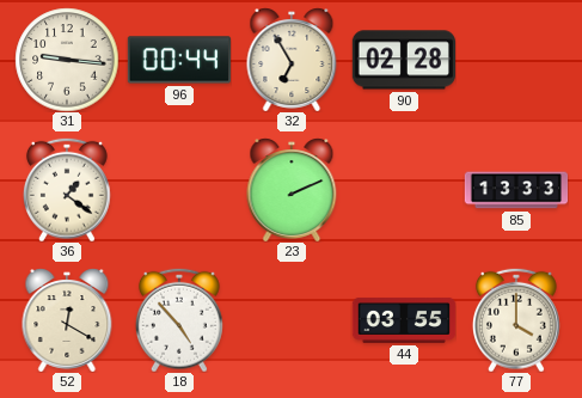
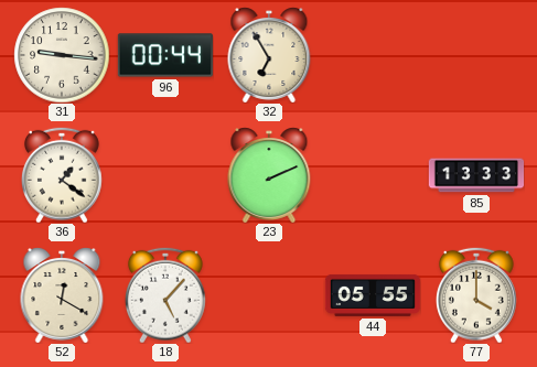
90: 02:28 -> none
18: 4:53 -> 5:07
44: 03:55 -> 05:55
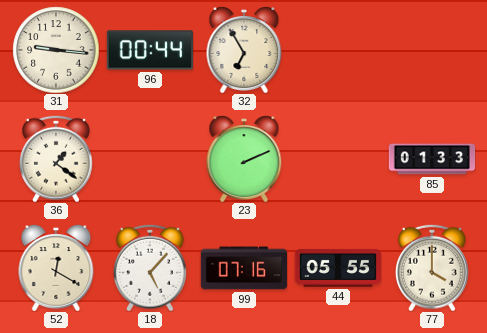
85: 13:33 -> 01:33
99: none -> 07:16
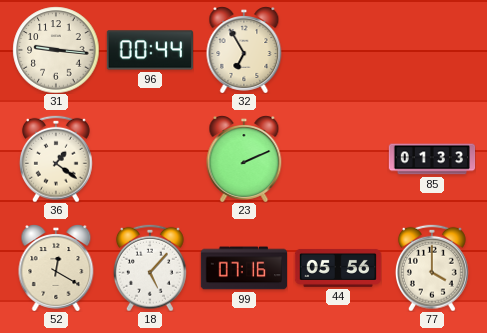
44: 05:55 -> 05:56
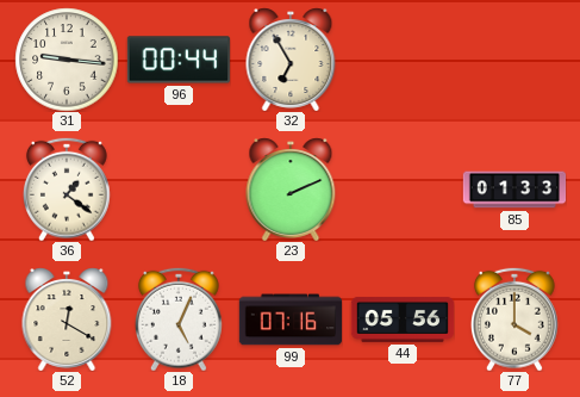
18: 5:07 -> 5:04
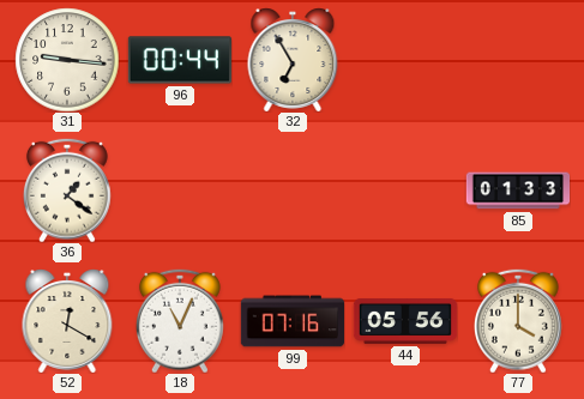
23: 2:11 -> none
18: 5:04 -> 11:04
